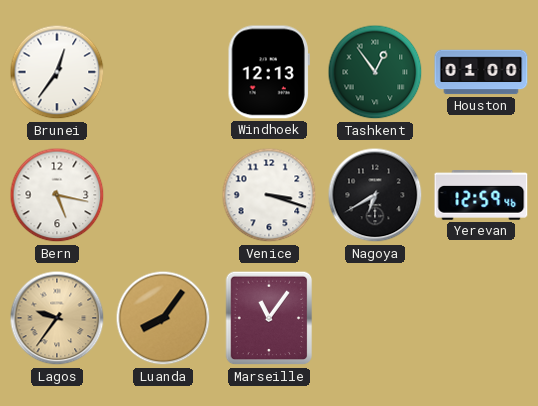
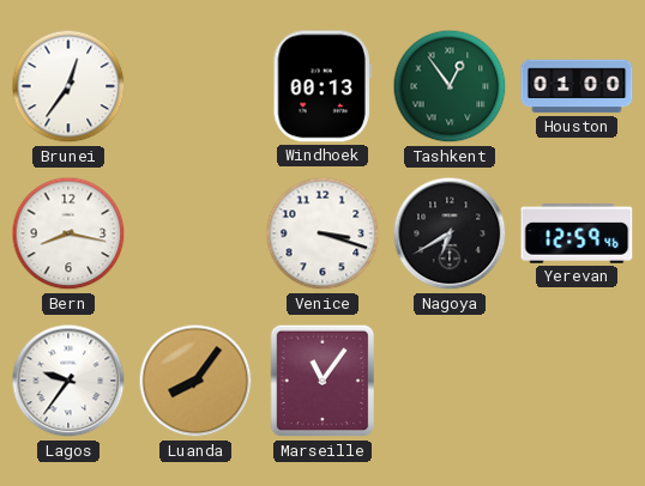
Windhoek: 12:13 -> 00:13
Bern: 5:17 -> 8:17
Lagos dial: champagne -> white
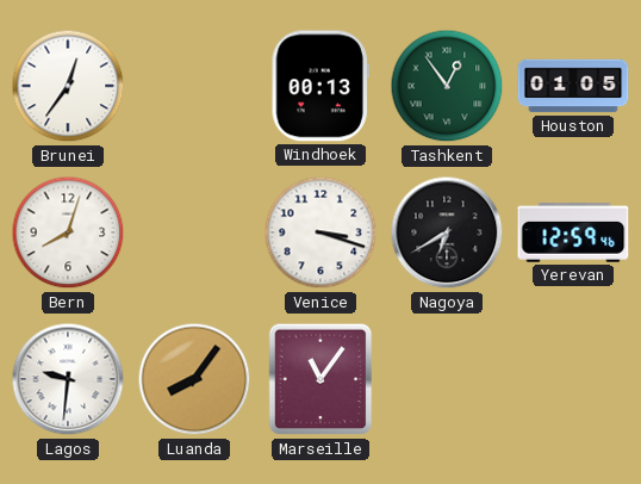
Houston: 01:00 -> 01:05
Bern: 8:17 -> 8:03
Lagos: 9:36 -> 9:31
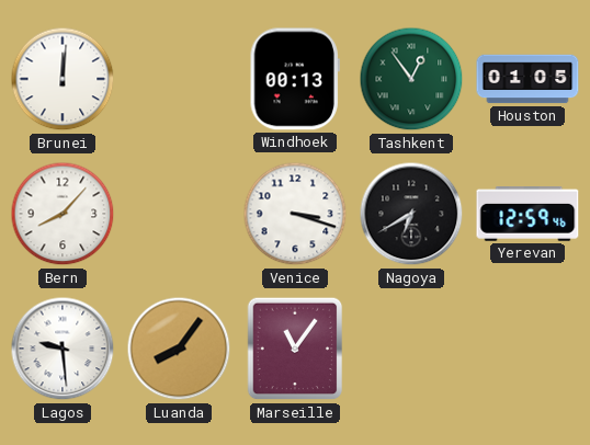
Brunei: 12:36 -> 12:01
Bern: 8:03 -> 8:07
Lagos: 9:31 -> 9:29
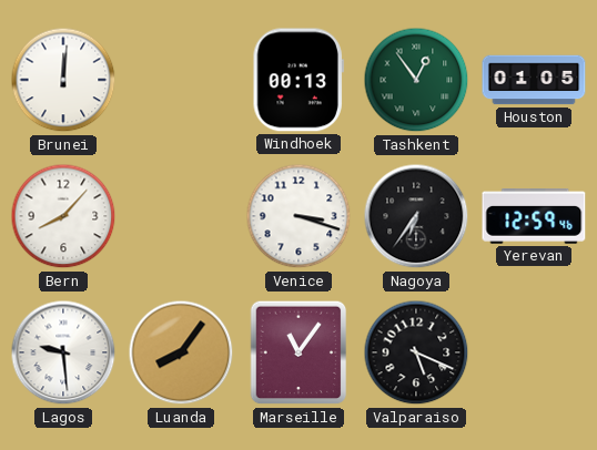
Nagoya: 6:40 -> 6:36
Valparaiso: none -> 5:19
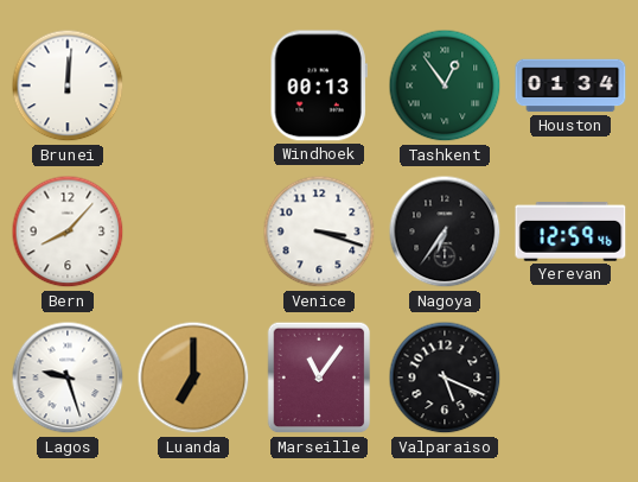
Houston: 01:05 -> 01:34
Lagos: 9:29 -> 9:27
Luanda: 8:06 -> 7:00
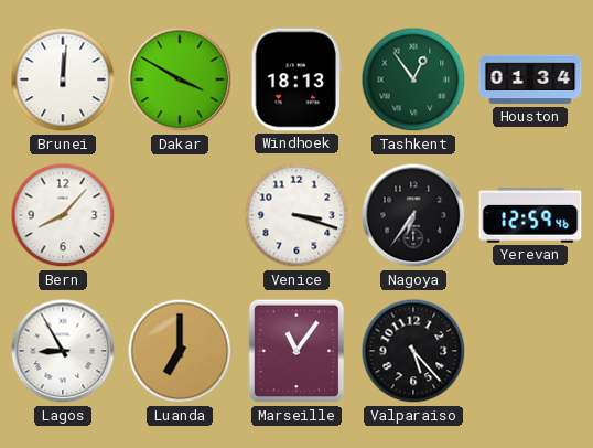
Dakar: none -> 3:50
Windhoek: 00:13 -> 18:13
Lagos: 9:27 -> 8:55
Valparaiso: 5:19 -> 5:23
